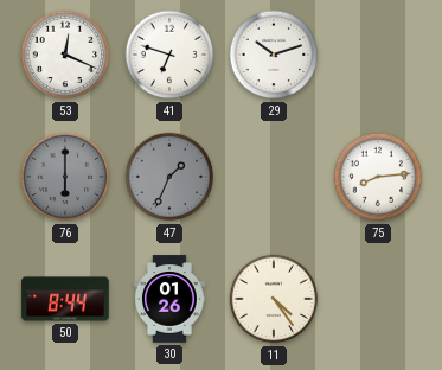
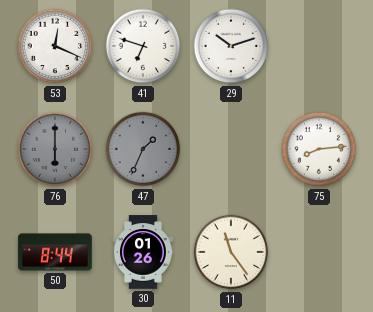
11: 4:24 -> 11:24
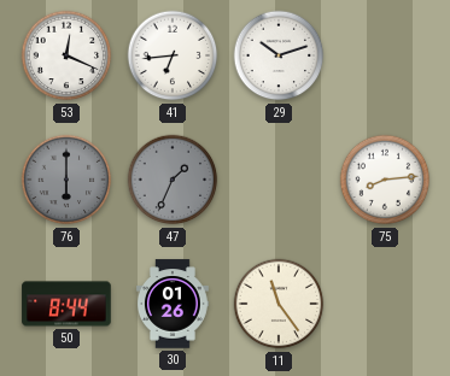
41: 6:48 -> 6:44
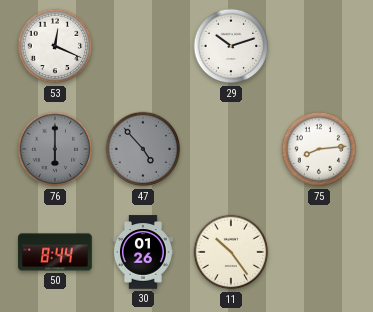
41: 6:44 -> none
47: 1:34 -> 4:53
11: 11:24 -> 10:24
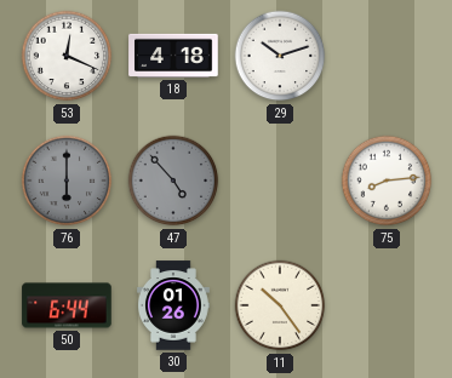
18: none -> 4:18
50: 8:44 -> 6:44
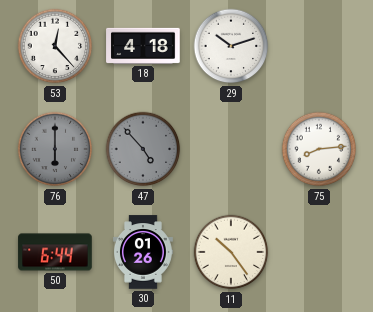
53: 12:19 -> 12:23
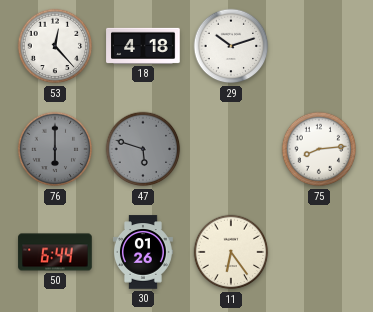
47: 4:53 -> 5:48
11: 10:24 -> 6:24
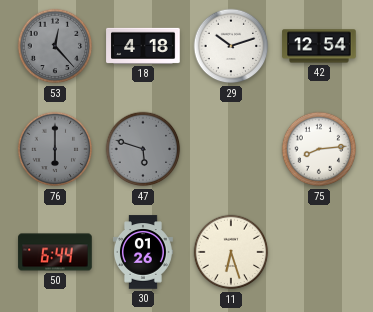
53 dial: white -> grey
42: none -> 12:54
11: 6:24 -> 6:27
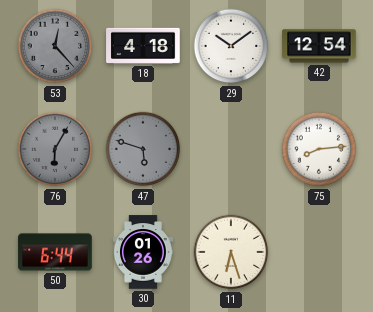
29: 10:12 -> 10:09
76: 6:00 -> 6:05
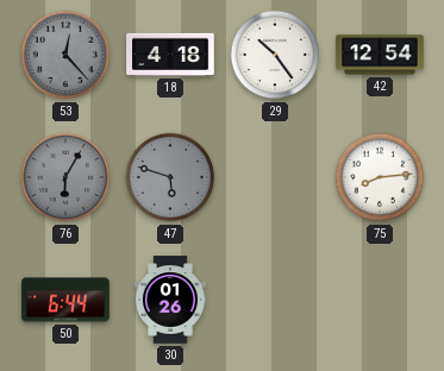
29: 10:09 -> 10:24
11: 6:27 -> none
